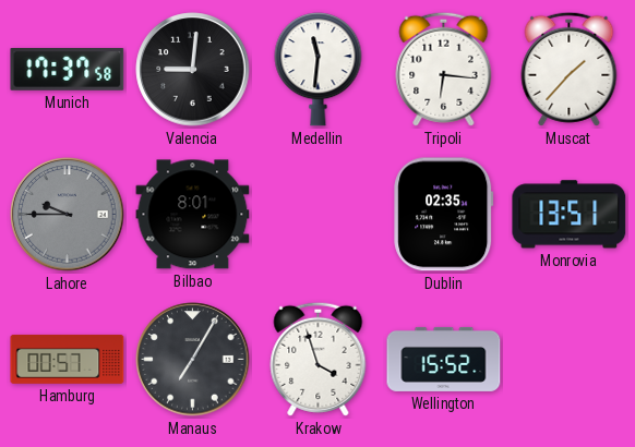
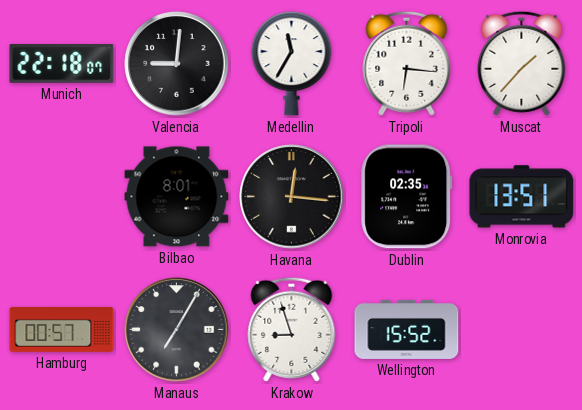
Munich: 17:37 -> 22:18
Medellin: 11:31 -> 11:35
Lahore: 9:45 -> none
Havana: none -> 12:16
Krakow: 3:57 -> 8:57
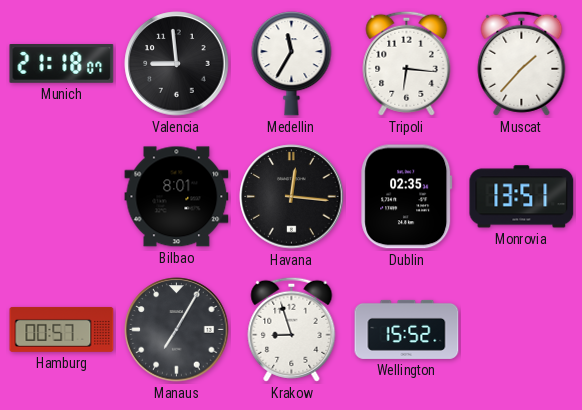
Munich: 22:18 -> 21:18
Valencia: 9:01 -> 8:59
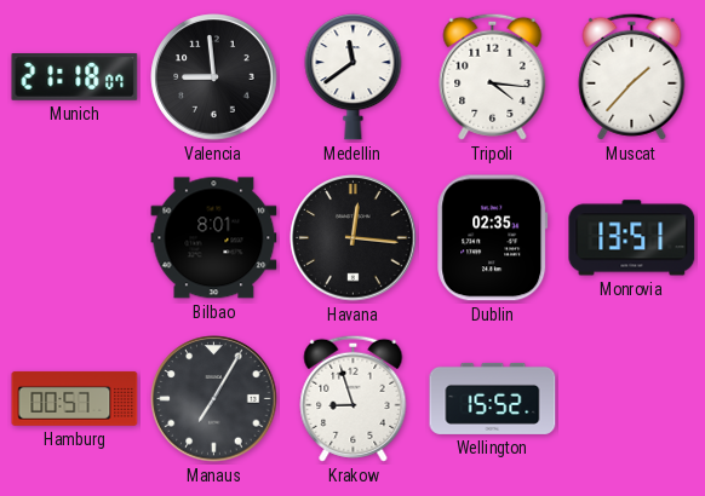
Medellin: 11:35 -> 11:39
Tripoli: 6:16 -> 4:16
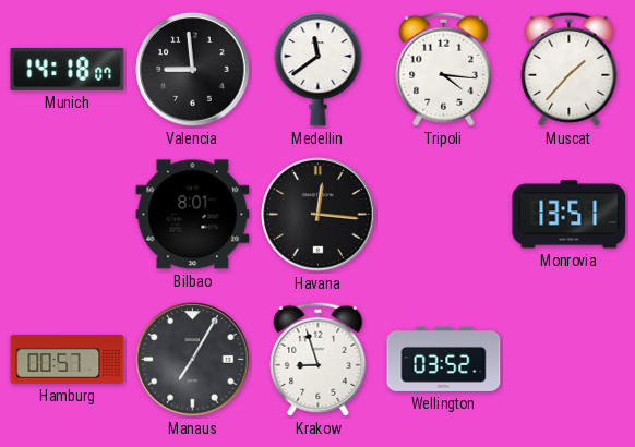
Munich: 21:18 -> 14:18
Dublin: 02:35 -> none
Wellington: 15:52 -> 03:52
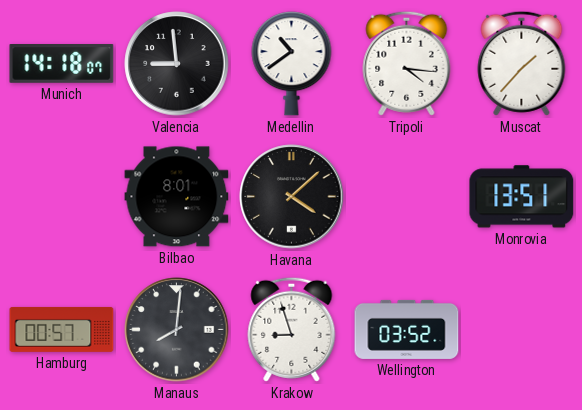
Medellin: 11:39 -> 10:39
Havana: 12:16 -> 4:08
Manaus: 7:05 -> 8:01
